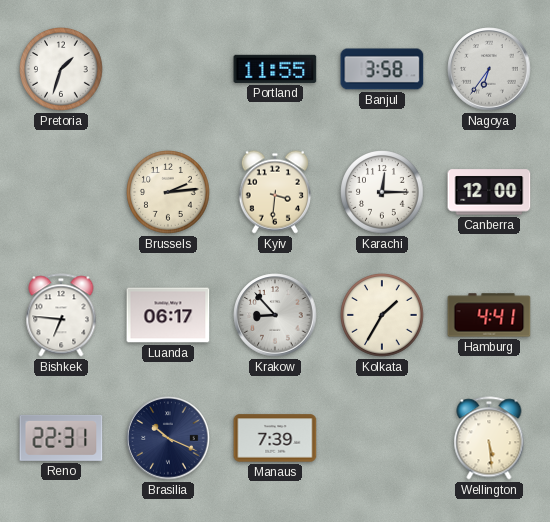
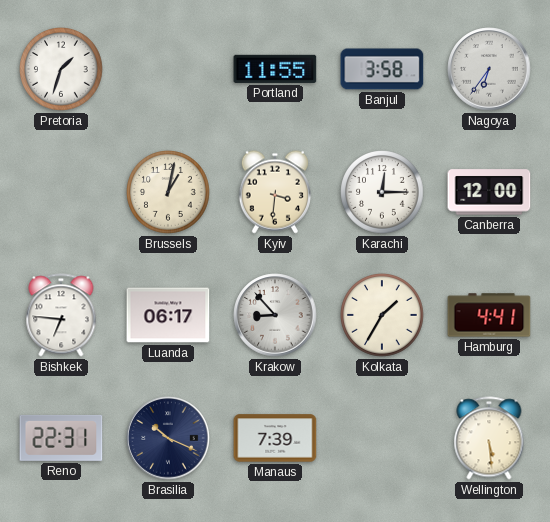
Brussels: 2:14 -> 1:02
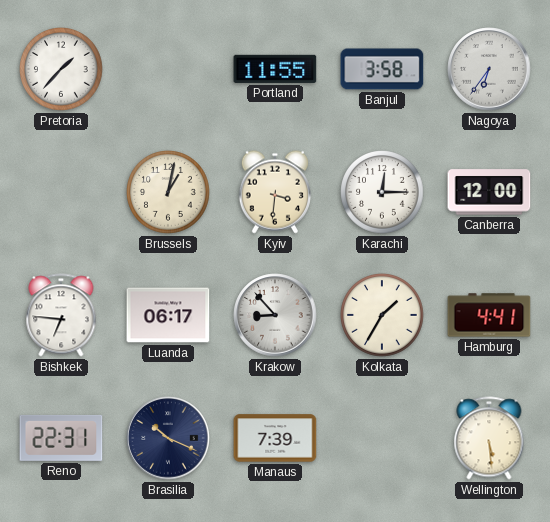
Pretoria: 1:33 -> 1:37
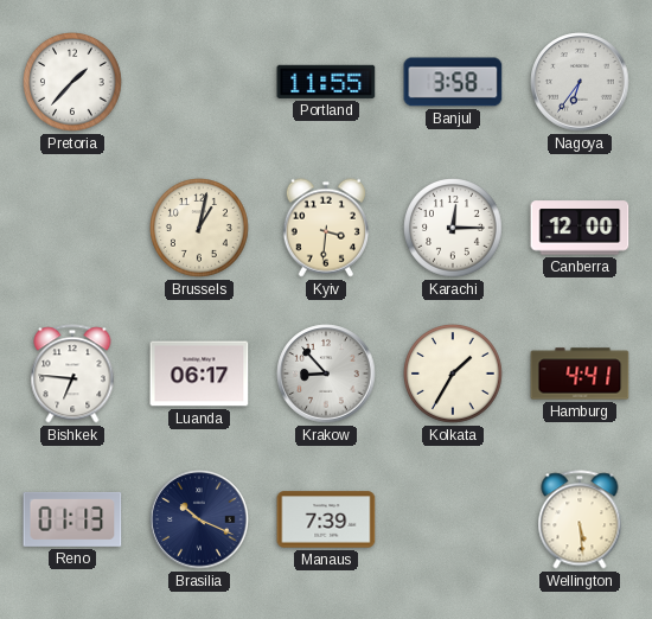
Reno: 22:31 -> 01:13
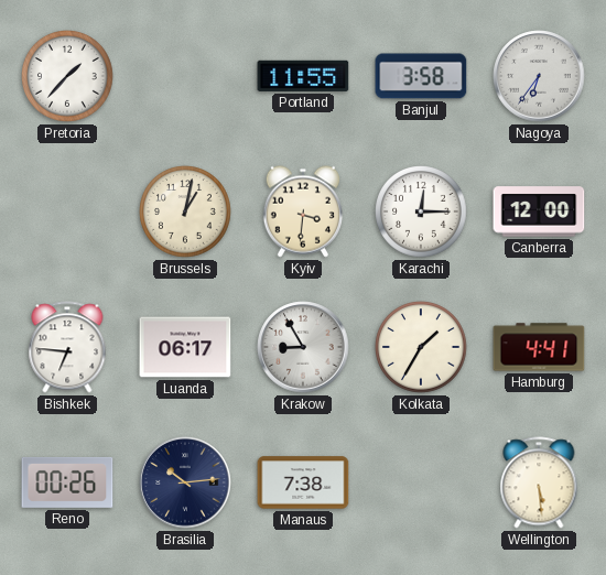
Krakow: 8:53 -> 8:55
Reno: 01:13 -> 00:26
Brasilia: 10:19 -> 10:14
Manaus: 7:39 -> 7:38
